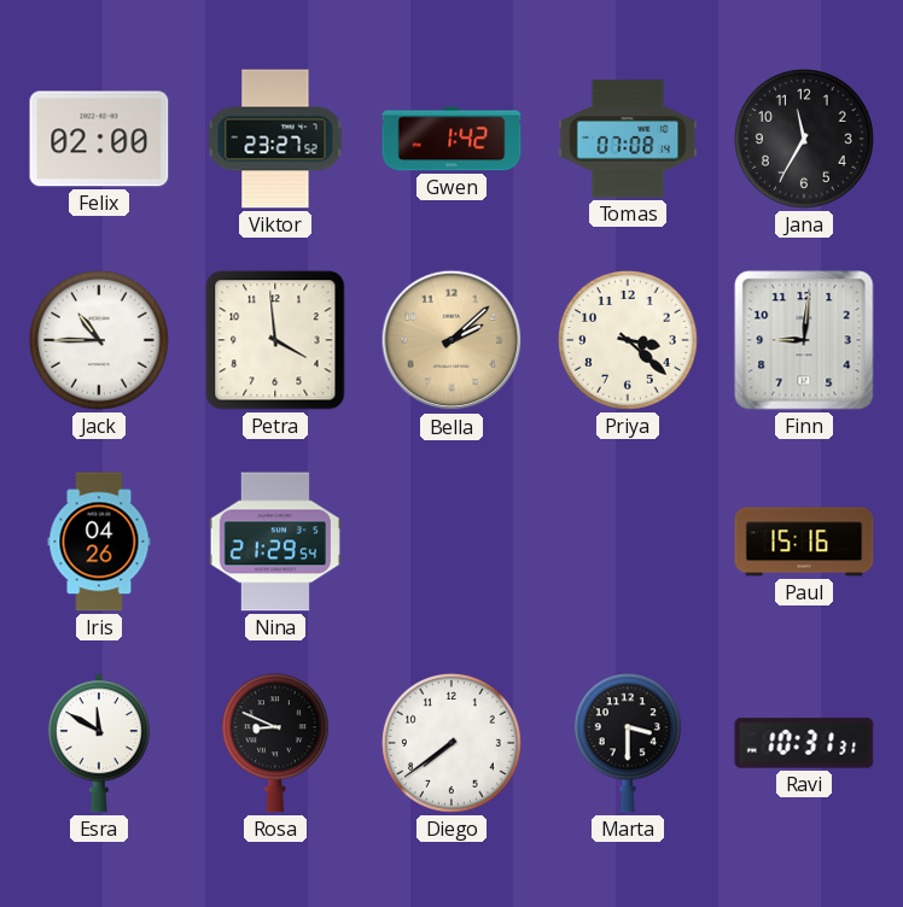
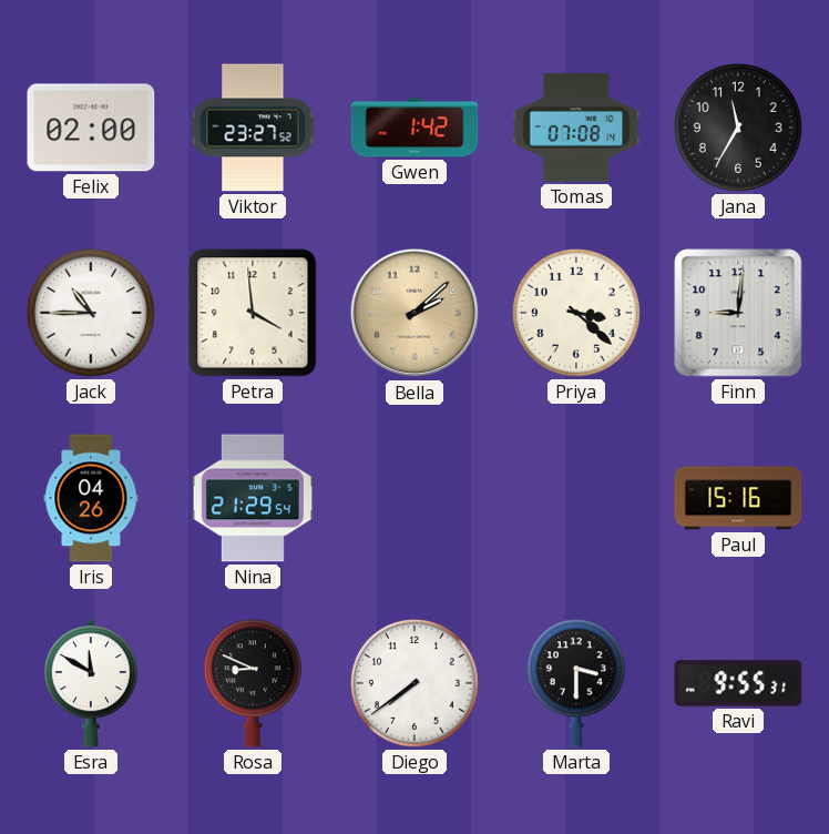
Ravi: 10:31 -> 9:55
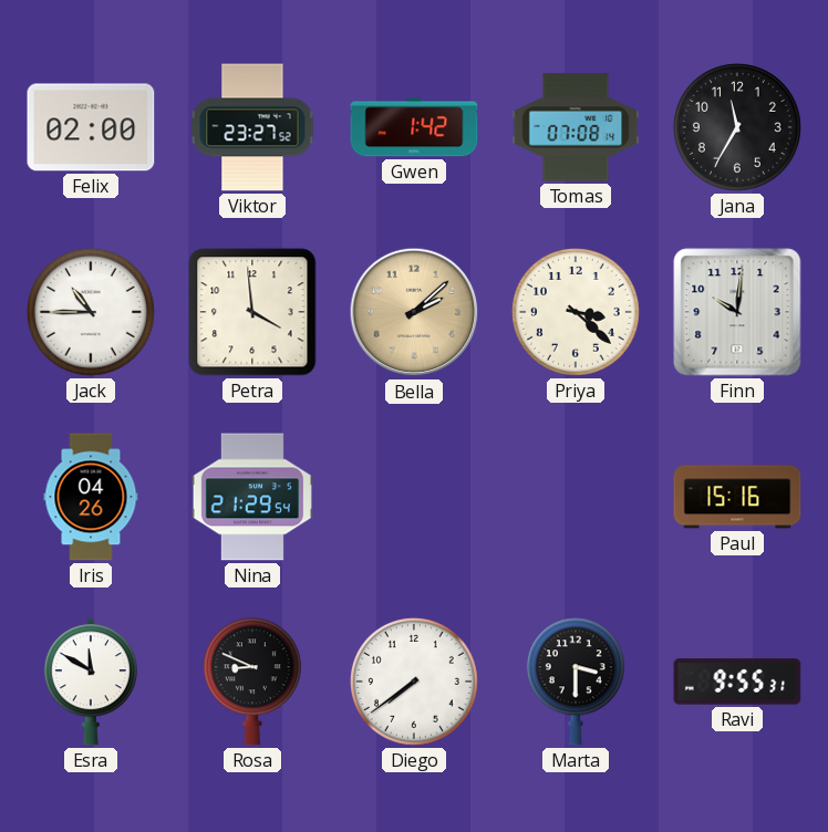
Finn: 9:01 -> 10:01
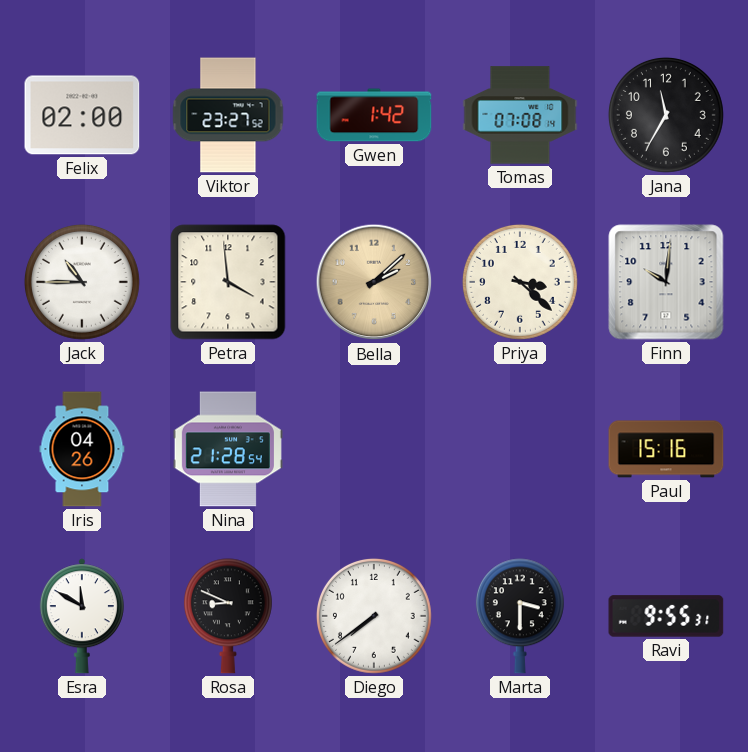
Nina: 21:29 -> 21:28
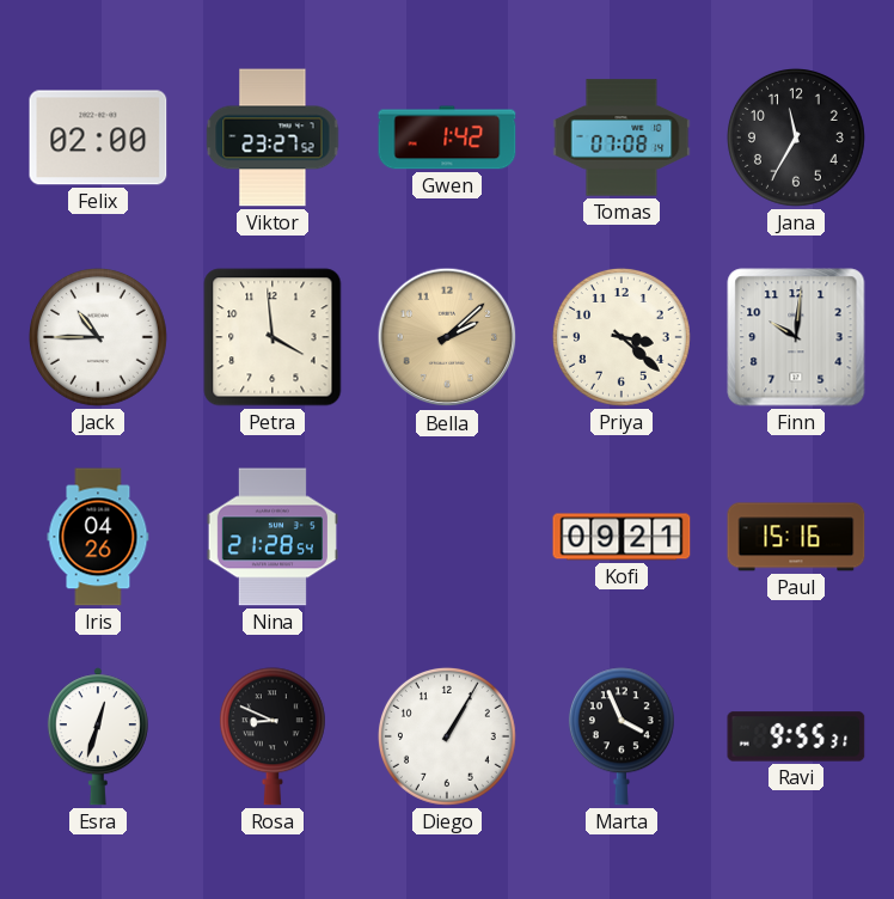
Kofi: none -> 09:21
Esra: 11:50 -> 12:33
Diego: 7:39 -> 1:05
Marta: 3:30 -> 3:56
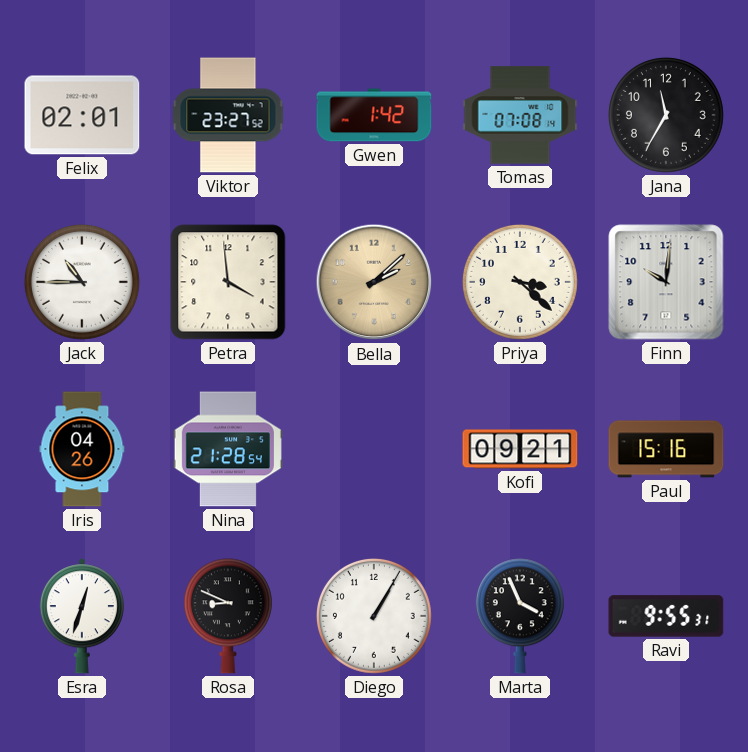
Felix: 02:00 -> 02:01
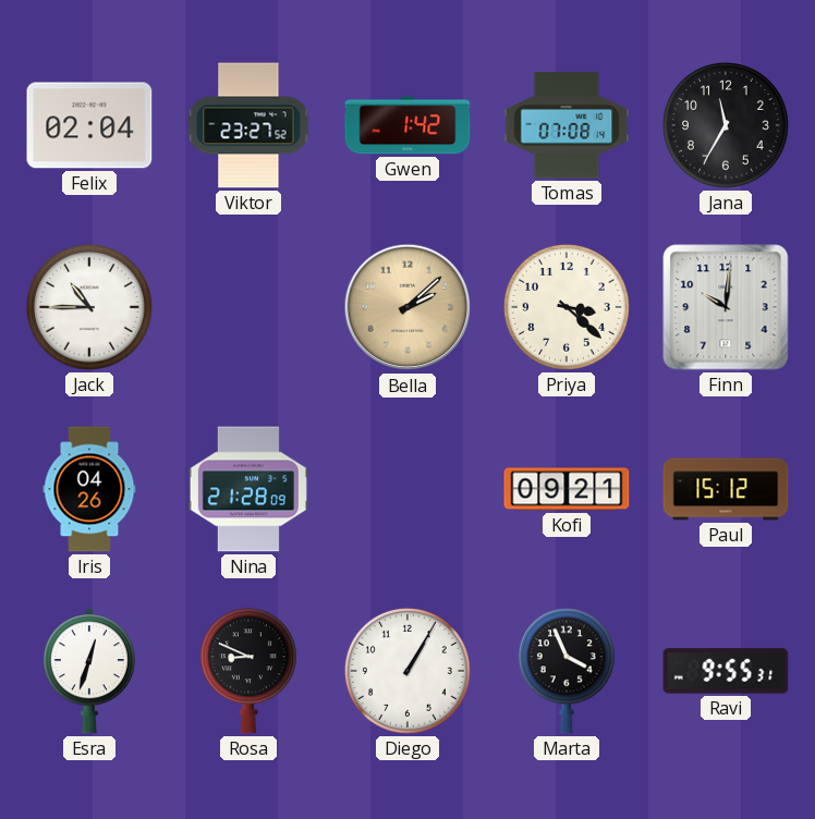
Felix: 02:01 -> 02:04
Petra: 3:59 -> none
Nina: 21:28:54 -> 21:28:09
Paul: 15:16 -> 15:12
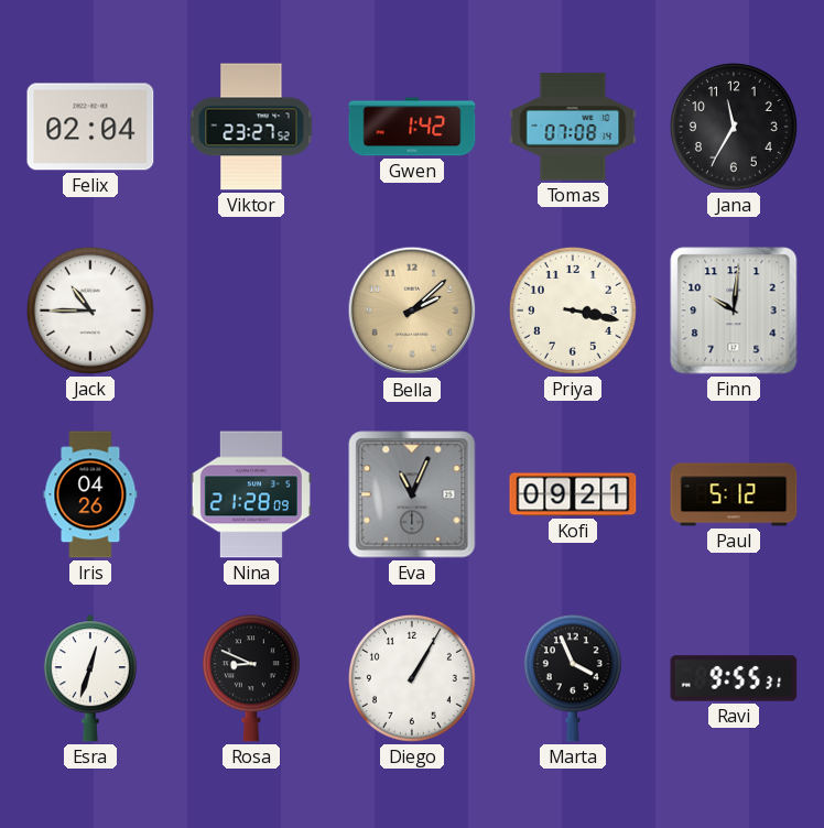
Priya: 3:22 -> 3:17
Eva: none -> 11:04
Paul: 15:12 -> 5:12
